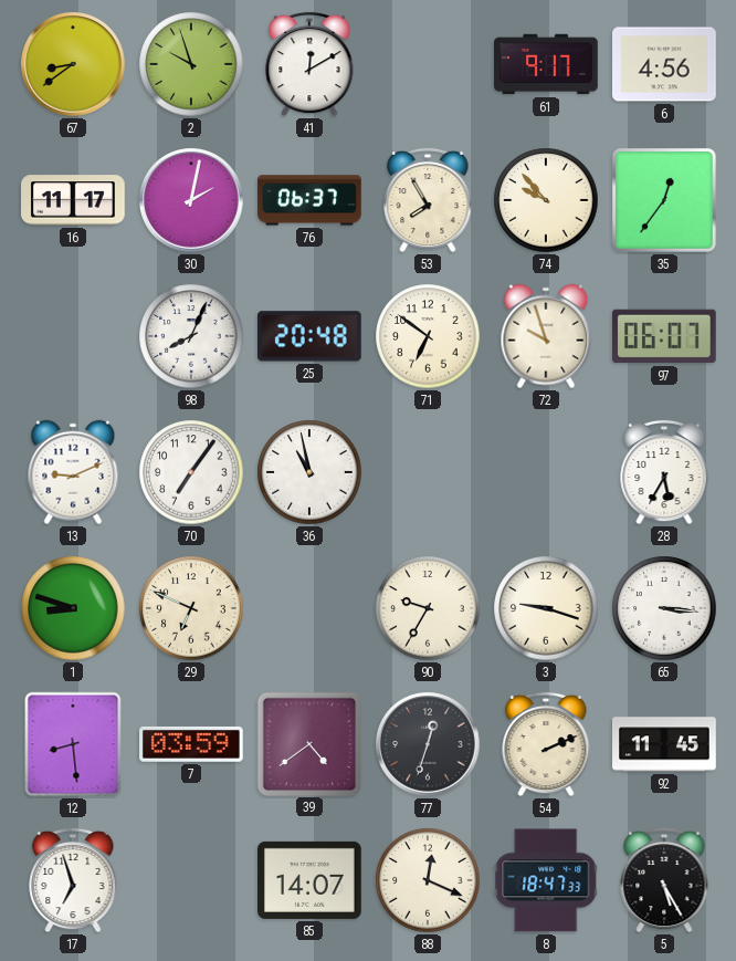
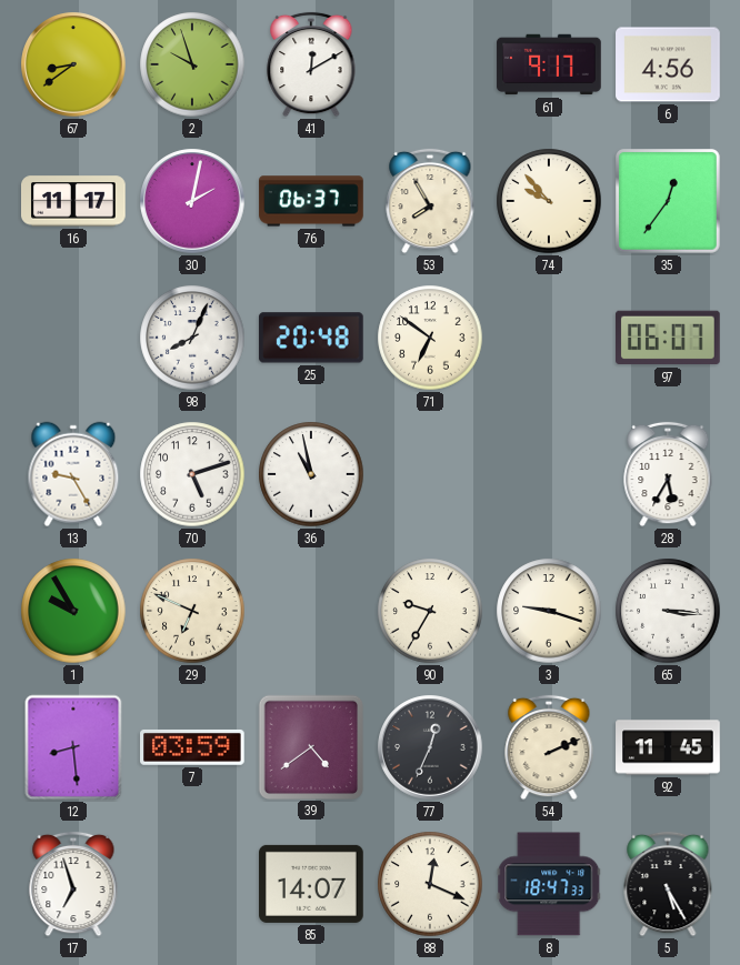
72: 9:57 -> none
13: 9:11 -> 9:25
70: 7:06 -> 5:12
1: 8:48 -> 9:55
77: 12:33 -> 12:34
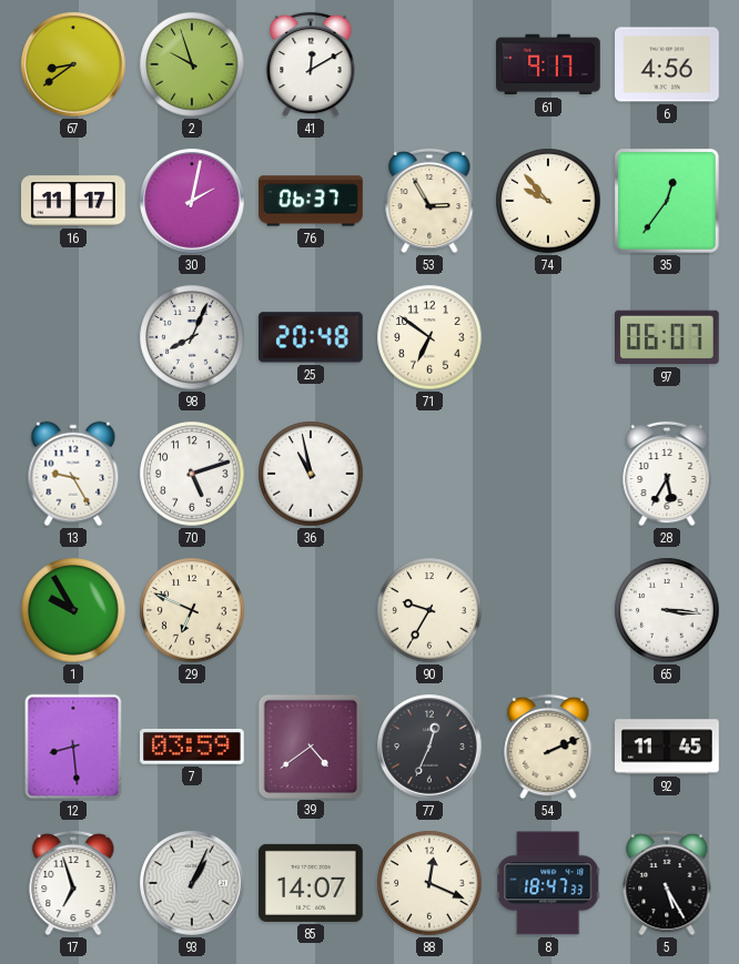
53: 7:55 -> 2:55
3: 9:18 -> none
93: none -> 1:04
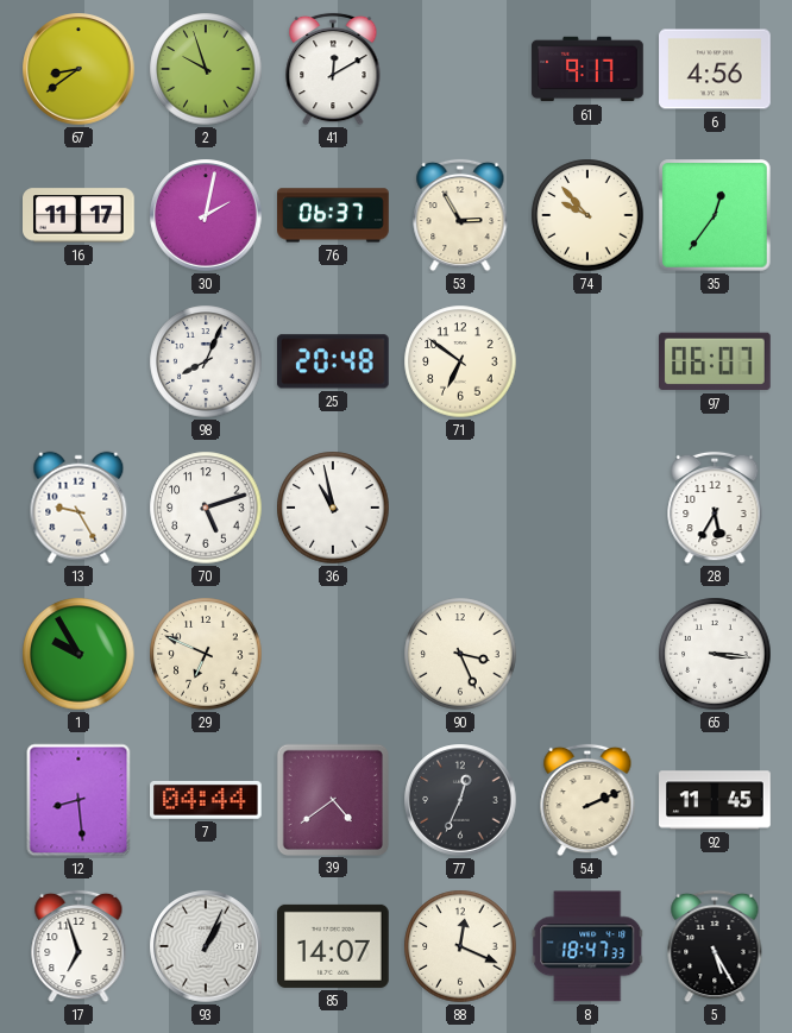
90: 9:35 -> 3:26
7: 03:59 -> 04:44
